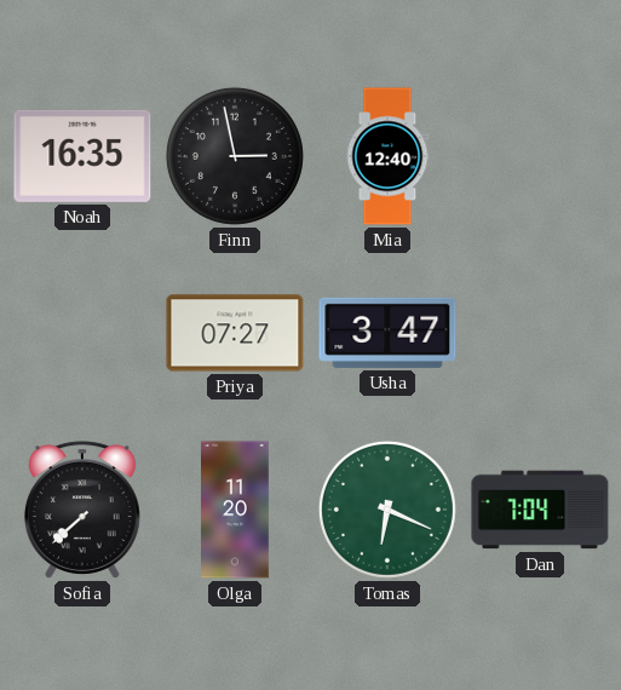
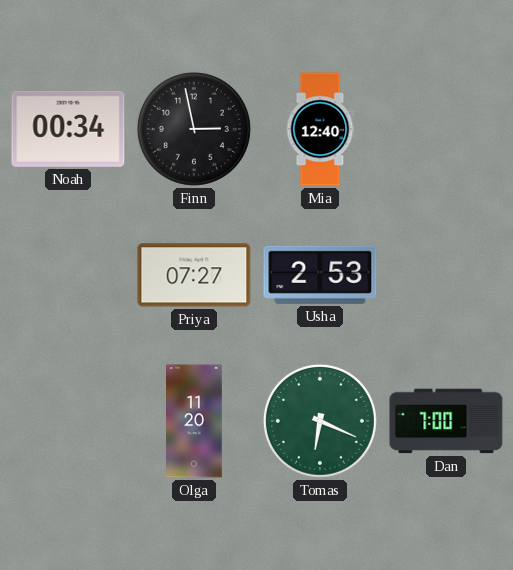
Noah: 16:35 -> 00:34
Usha: 3:47 -> 2:53
Sofia: 7:38 -> none
Dan: 7:04 -> 7:00
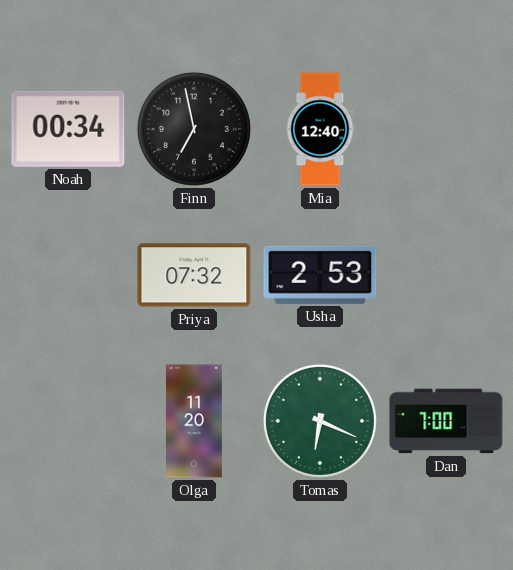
Finn: 2:58 -> 6:58
Priya: 07:27 -> 07:32
